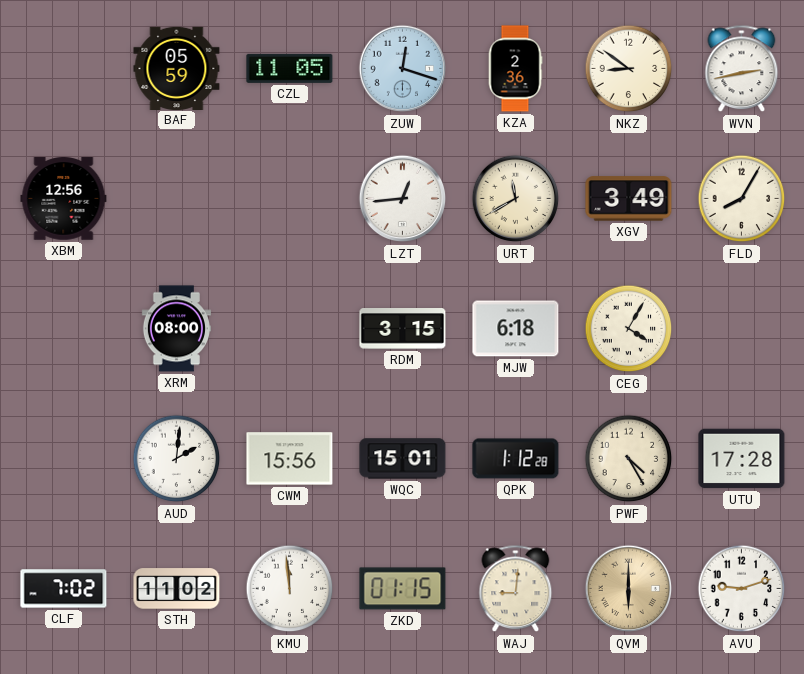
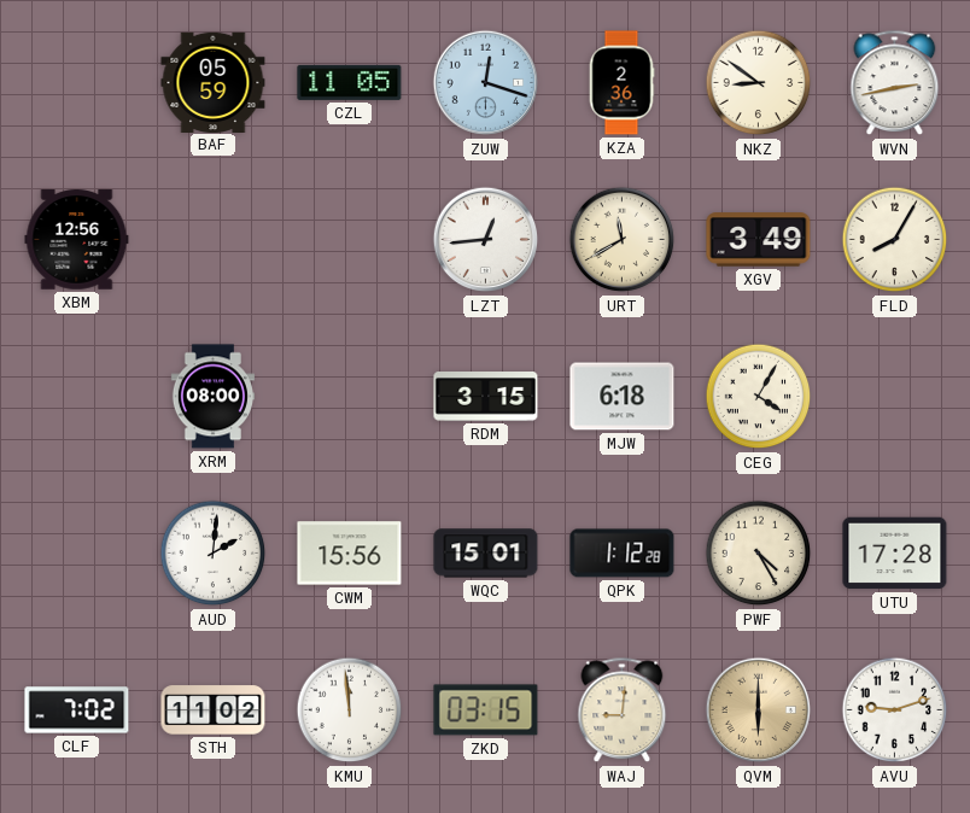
ZKD: 01:15 -> 03:15
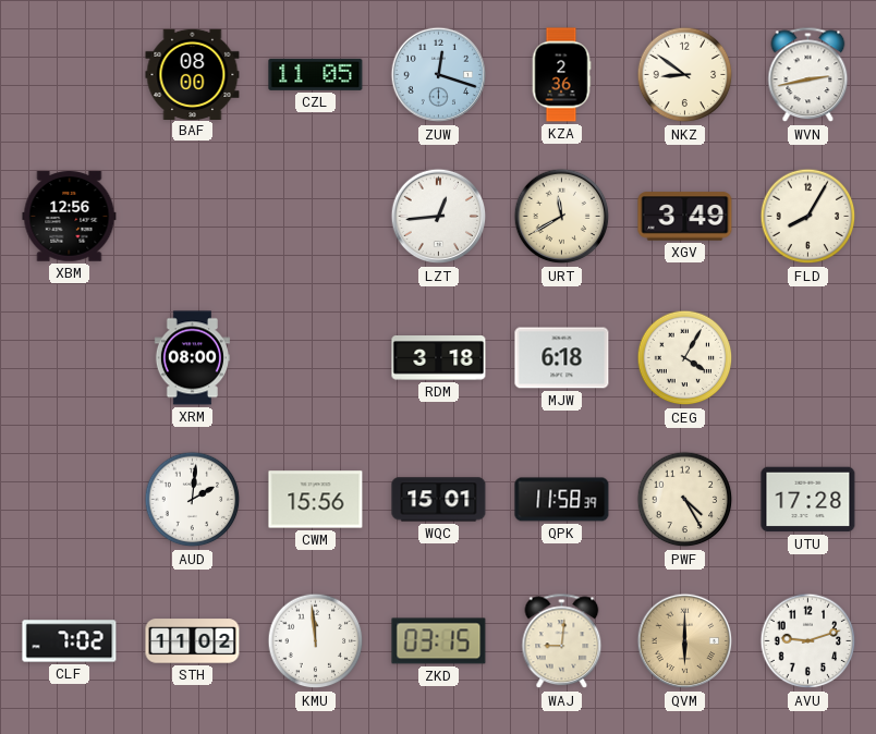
BAF: 05:59 -> 08:00
RDM: 3:15 -> 3:18
QPK: 1:12 -> 11:58
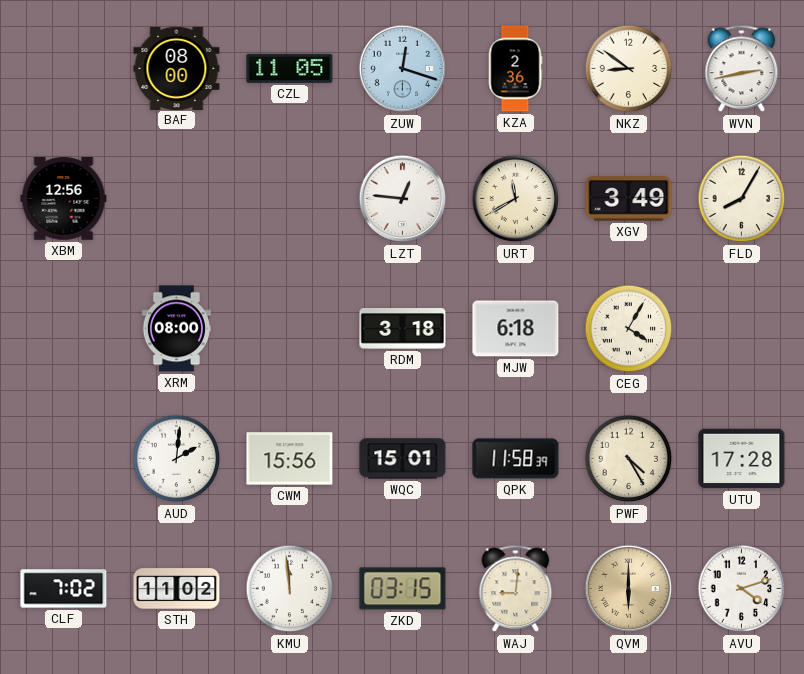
LZT: 12:44 -> 12:46
AVU: 9:12 -> 4:12
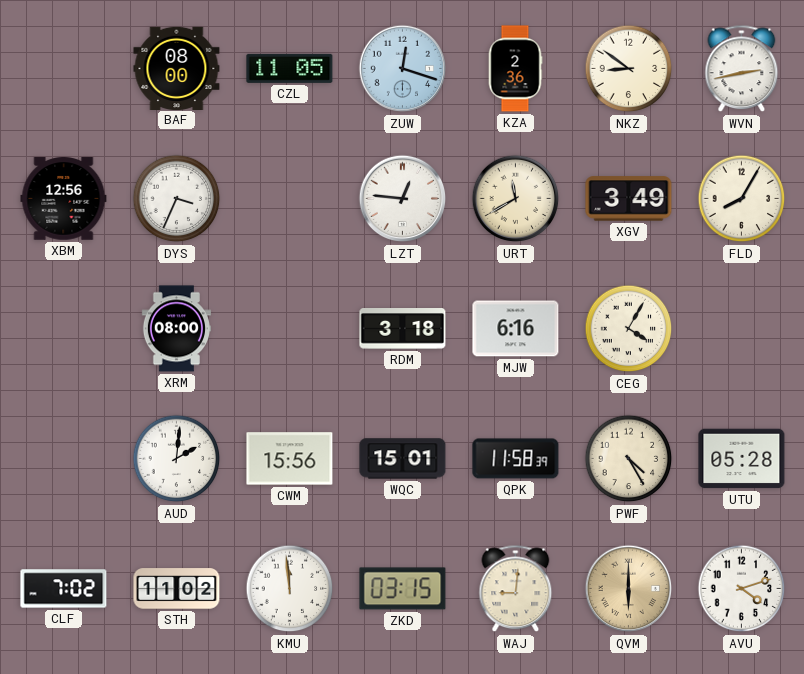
DYS: none -> 3:34
MJW: 6:18 -> 6:16
UTU: 17:28 -> 05:28
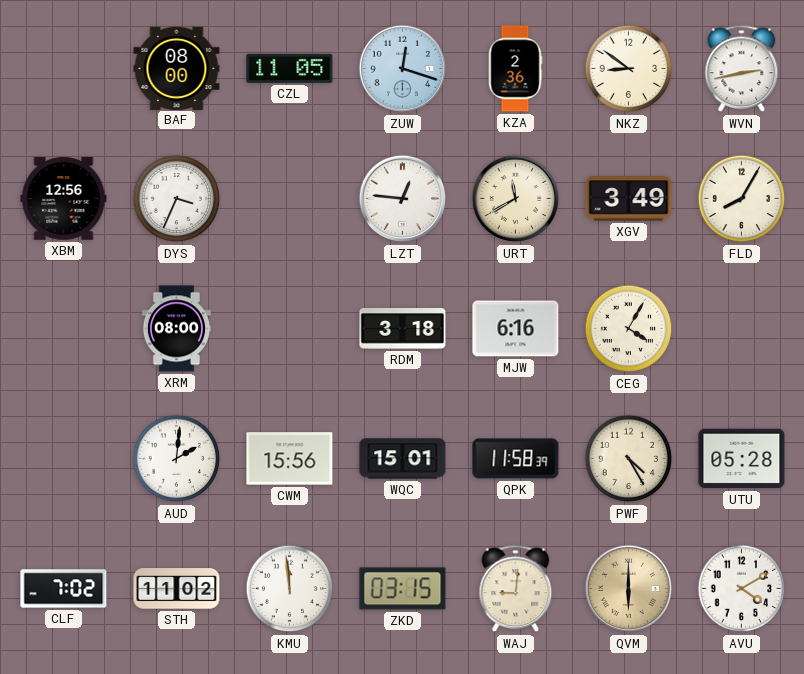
AVU: 4:12 -> 4:10
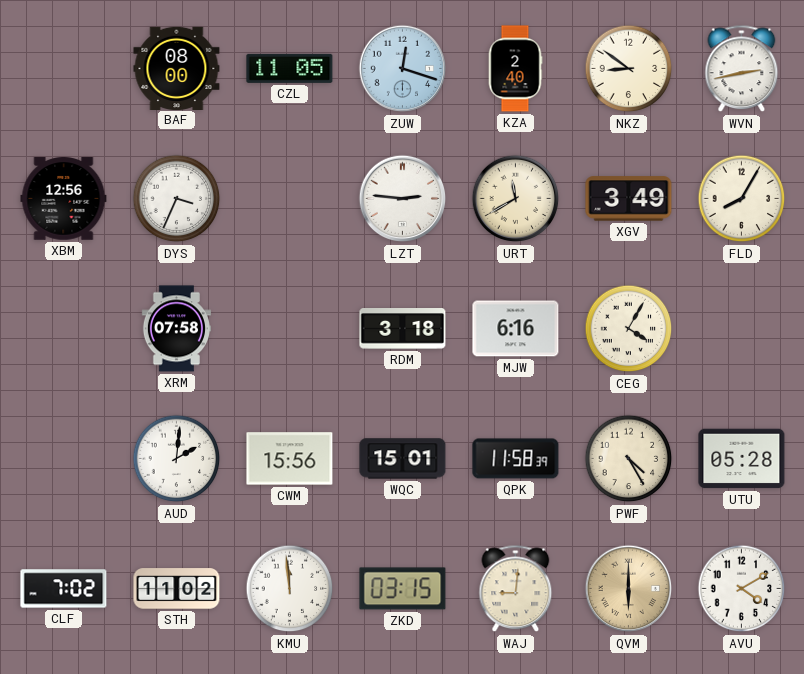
KZA: 2:36 -> 2:40
LZT: 12:46 -> 2:46
XRM: 08:00 -> 07:58
